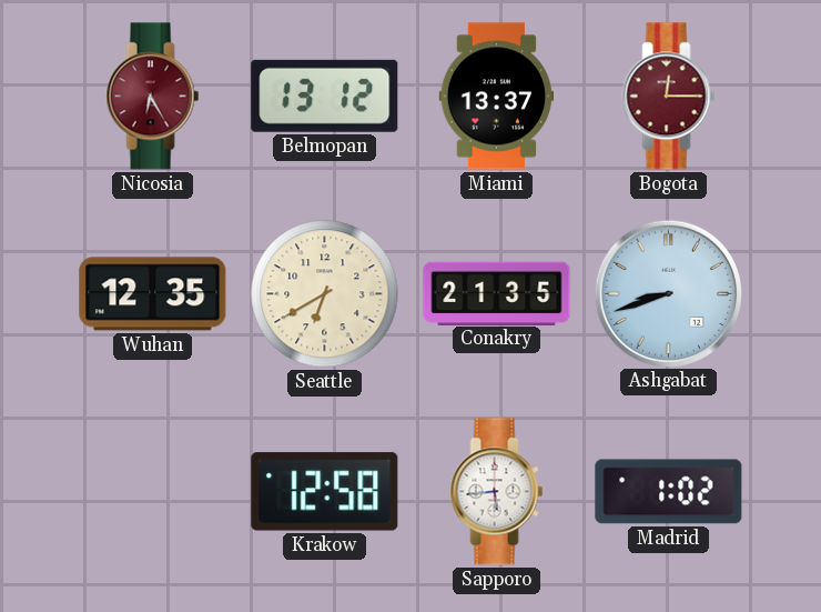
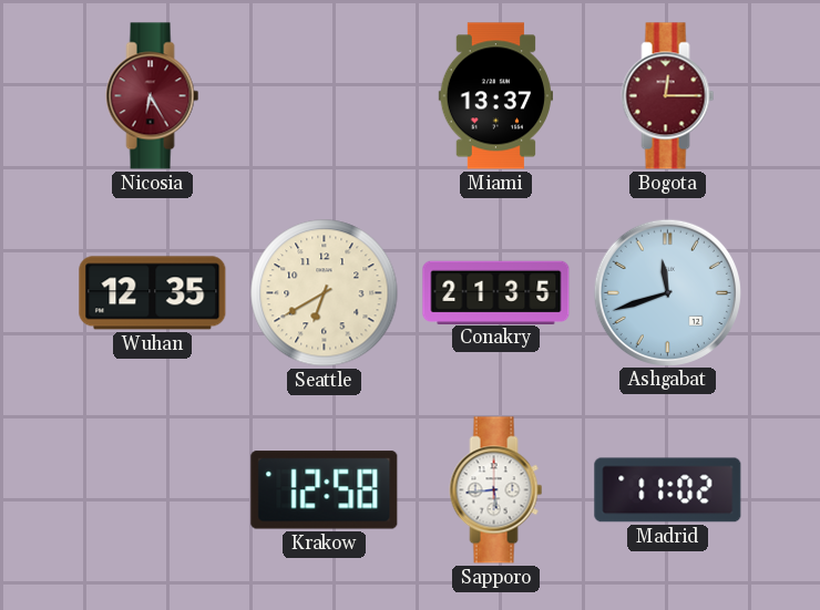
Belmopan: 13:12 -> none
Ashgabat: 8:42 -> 11:42
Madrid: 1:02 -> 11:02
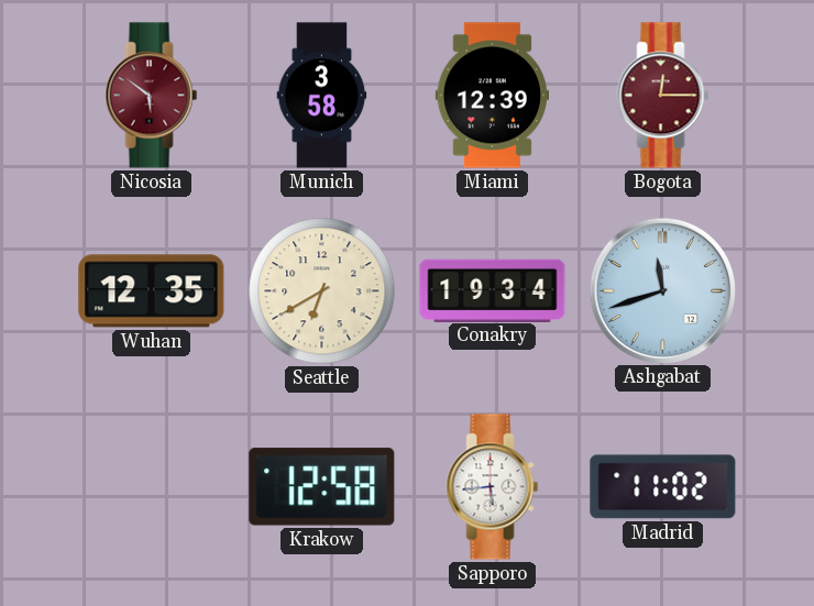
Nicosia: 6:25 -> 5:51
Munich: none -> 3:58
Miami: 13:37 -> 12:39
Conakry: 21:35 -> 19:34
